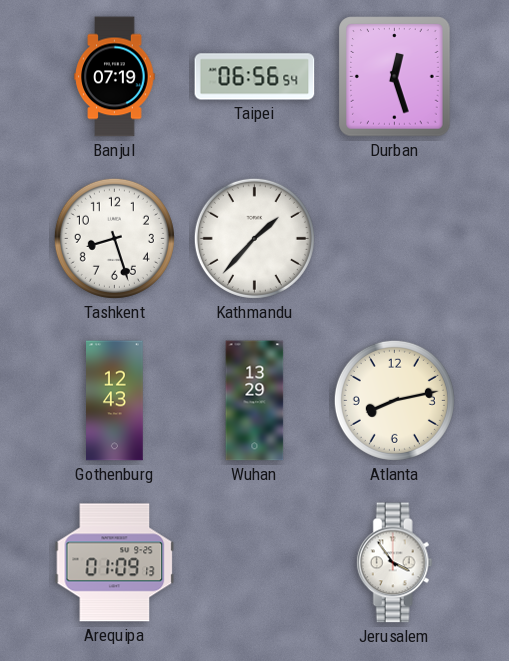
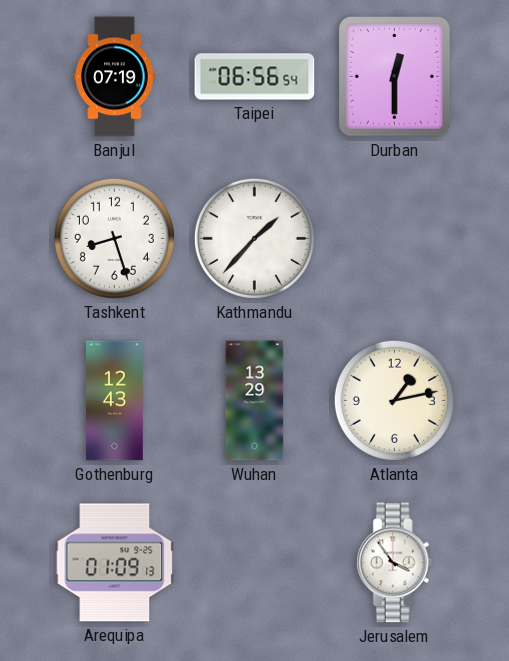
Durban: 12:27 -> 12:30
Atlanta: 8:13 -> 1:13
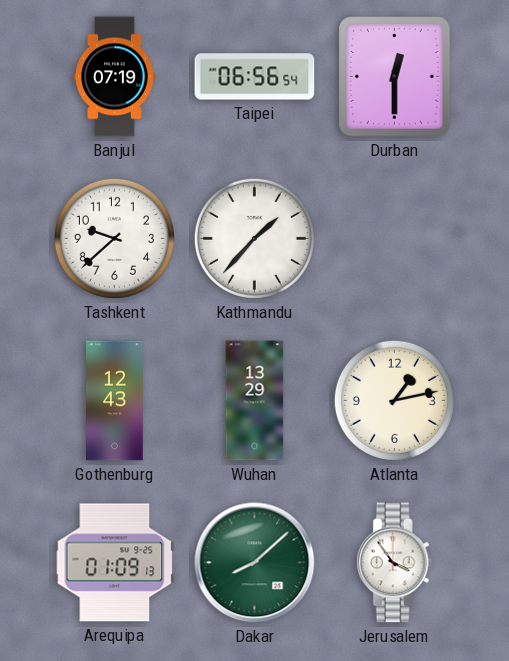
Tashkent: 8:27 -> 9:38
Dakar: none -> 8:08
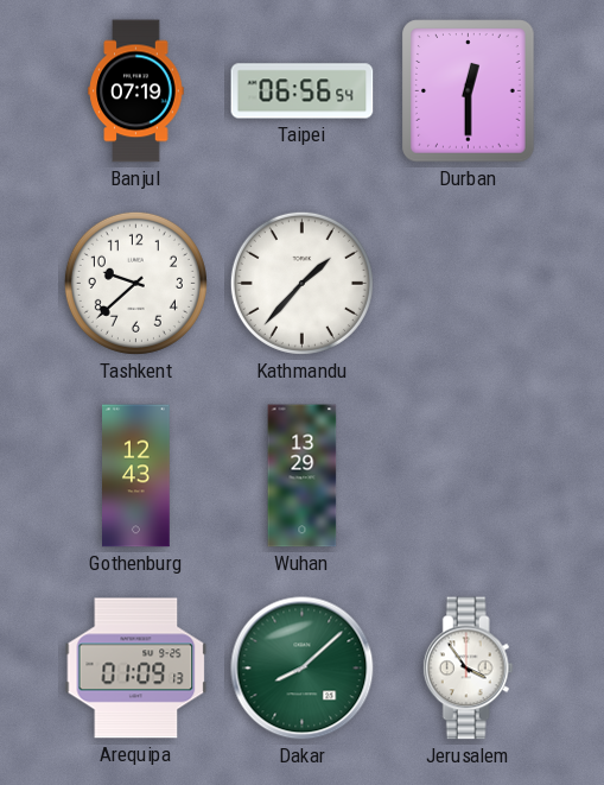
Atlanta: 1:13 -> none
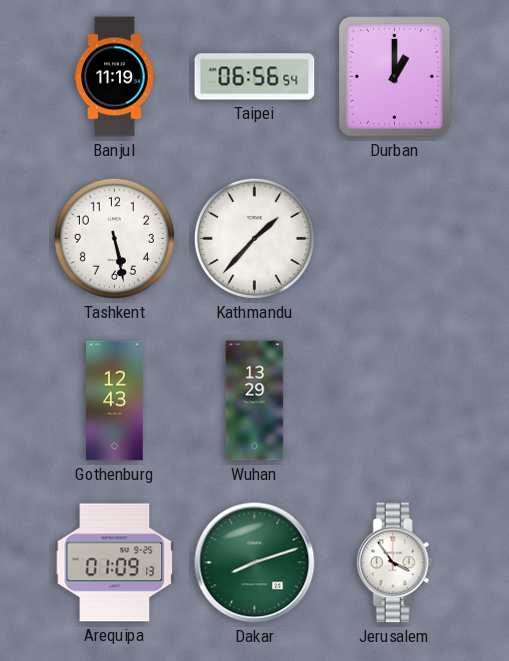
Banjul: 07:19 -> 11:19
Durban: 12:30 -> 1:00
Tashkent: 9:38 -> 5:28
Dakar: 8:08 -> 8:12
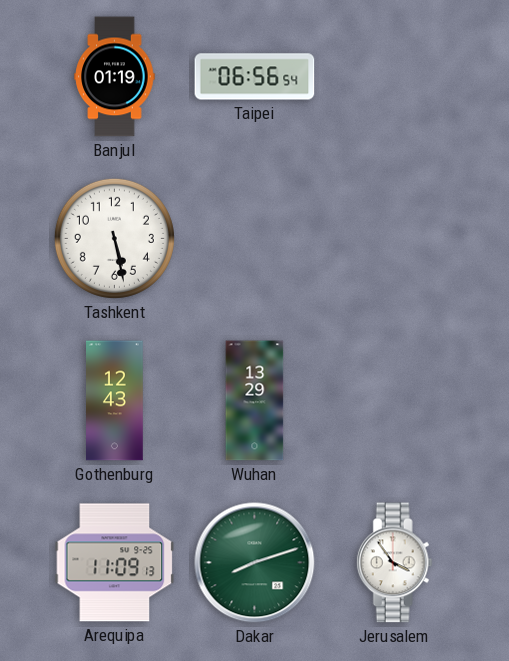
Banjul: 11:19 -> 01:19
Durban: 1:00 -> none
Kathmandu: 1:37 -> none
Arequipa: 01:09 -> 11:09
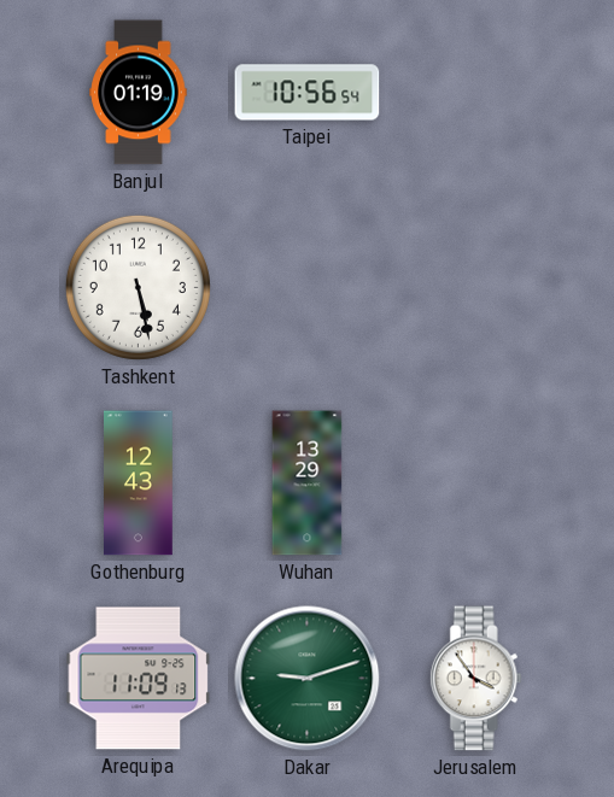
Taipei: 06:56 -> 10:56
Dakar: 8:12 -> 9:12
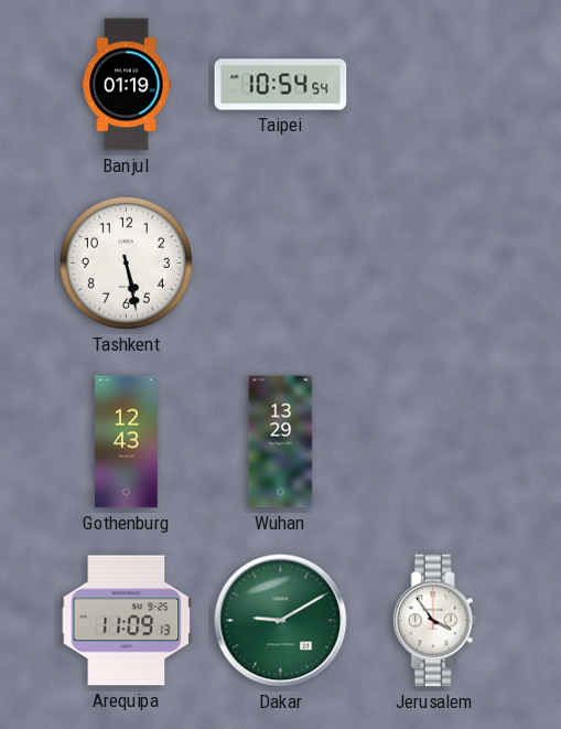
Taipei: 10:56 -> 10:54
Dakar: 9:12 -> 9:10
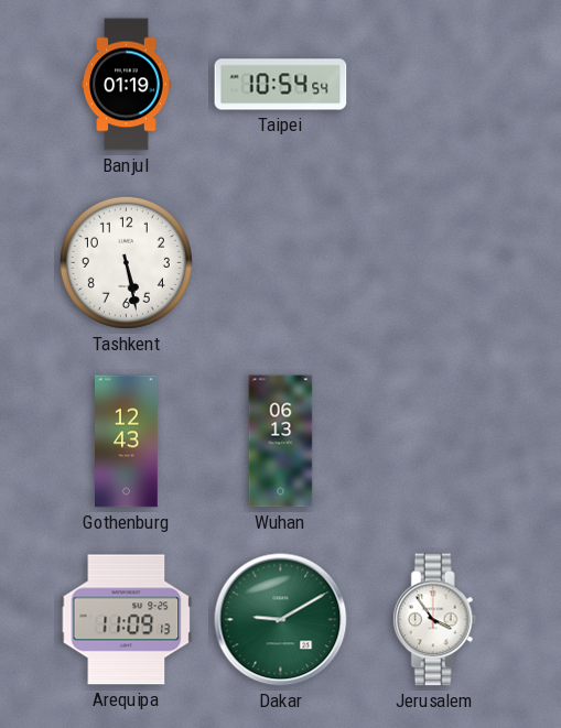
Wuhan: 13:29 -> 06:13
